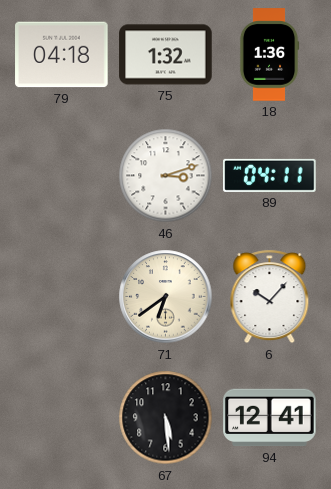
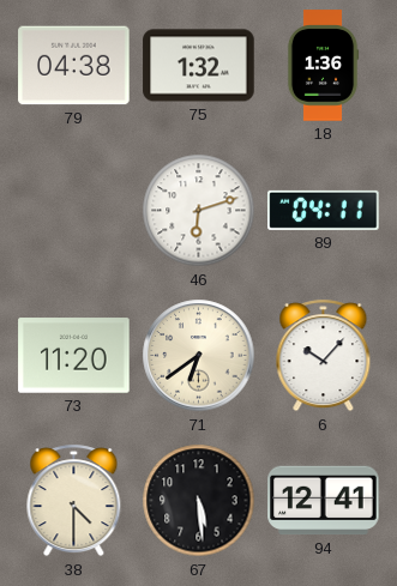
79: 04:18 -> 04:38
46: 3:12 -> 6:12
73: none -> 11:20
38: none -> 4:30
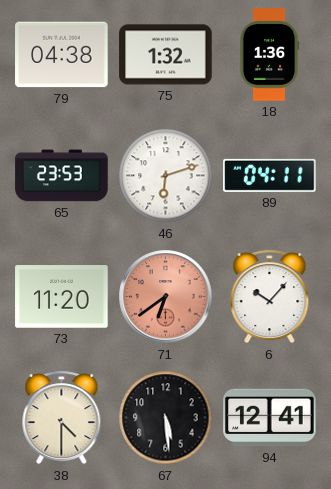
65: none -> 23:53
71 dial: cream -> salmon
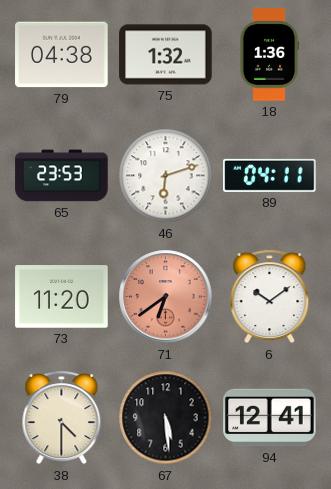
6: 10:07 -> 10:09
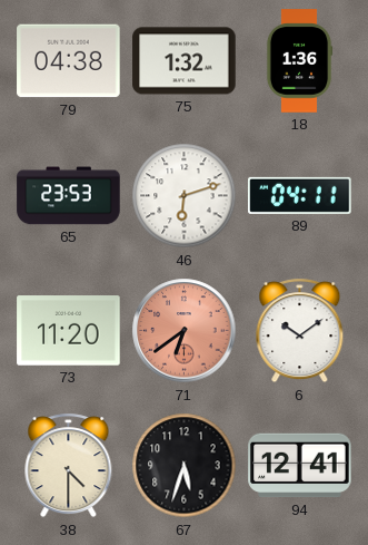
67: 5:29 -> 5:33
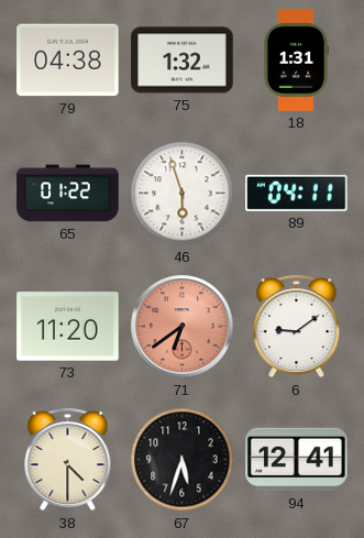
18: 1:36 -> 1:31
65: 23:53 -> 01:22
46: 6:12 -> 5:57
6: 10:09 -> 9:09
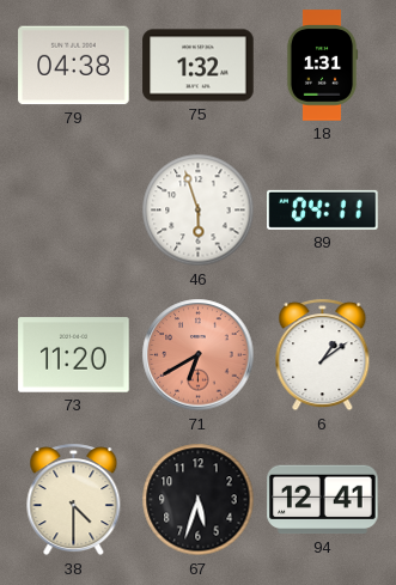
65: 01:22 -> none
71: 6:39 -> 6:40
6: 9:09 -> 1:09
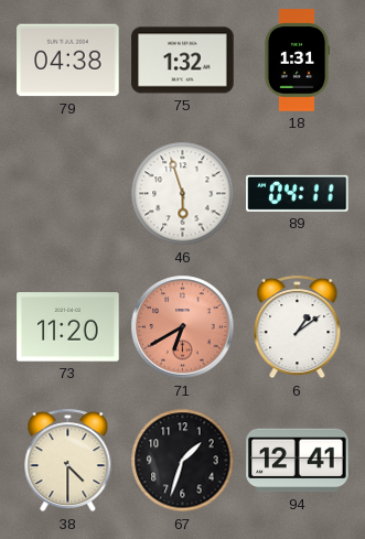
67: 5:33 -> 1:33
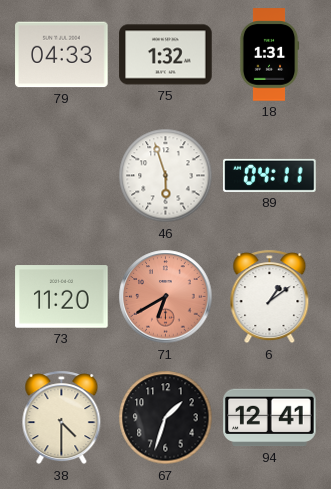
79: 04:38 -> 04:33
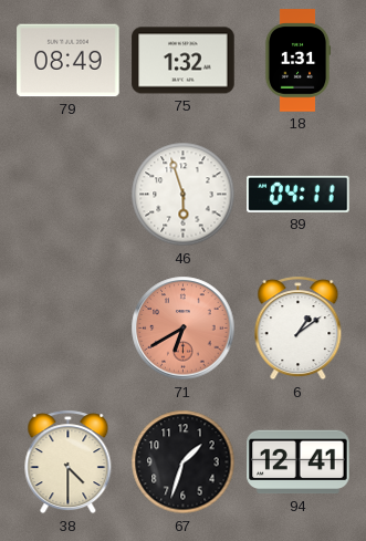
79: 04:33 -> 08:49
73: 11:20 -> none
